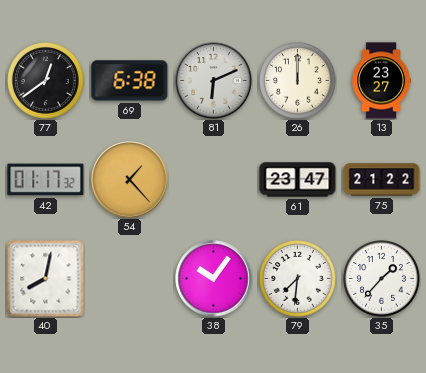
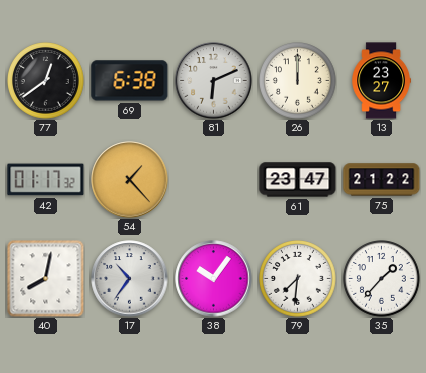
17: none -> 10:36
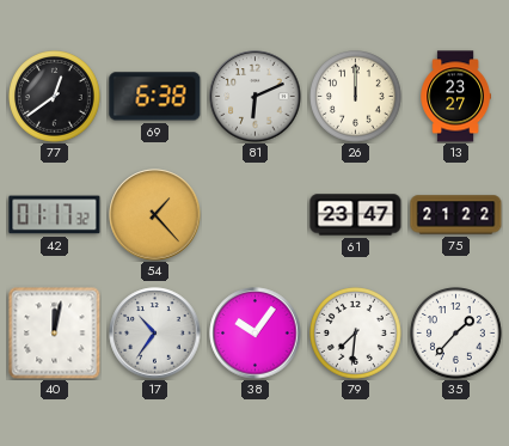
40: 8:02 -> 12:02
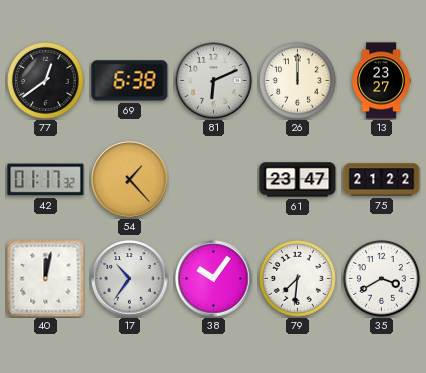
35: 1:37 -> 3:40
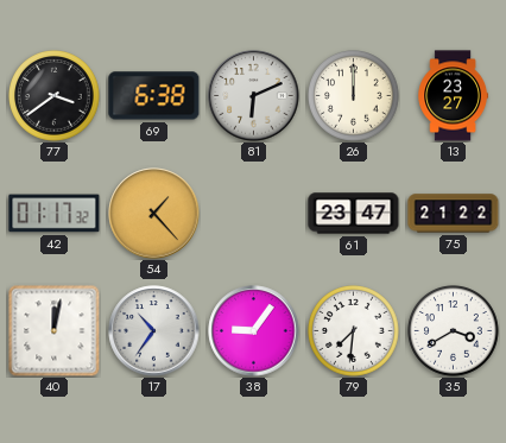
77: 12:39 -> 3:39
38: 10:06 -> 9:06
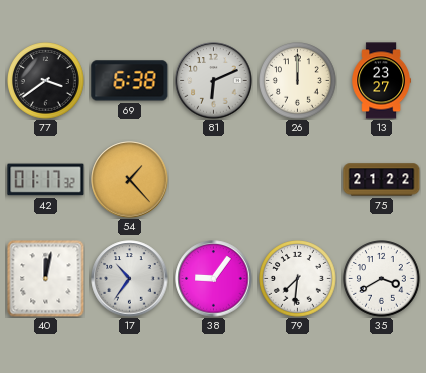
61: 23:47 -> none
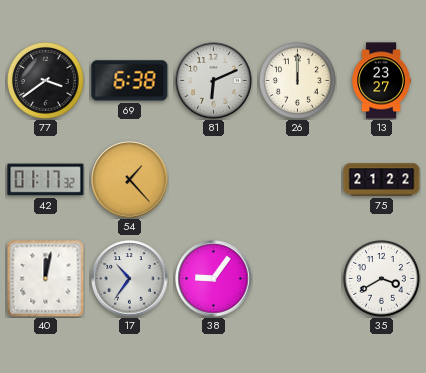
79: 7:31 -> none
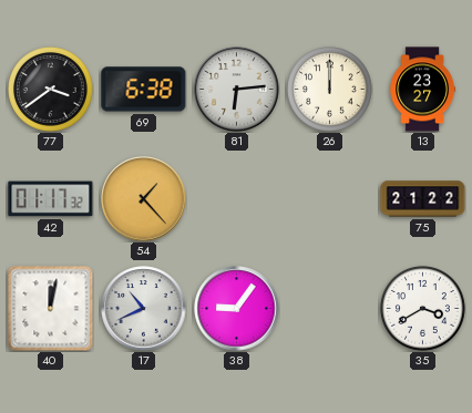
81: 6:11 -> 6:14
17: 10:36 -> 10:41
